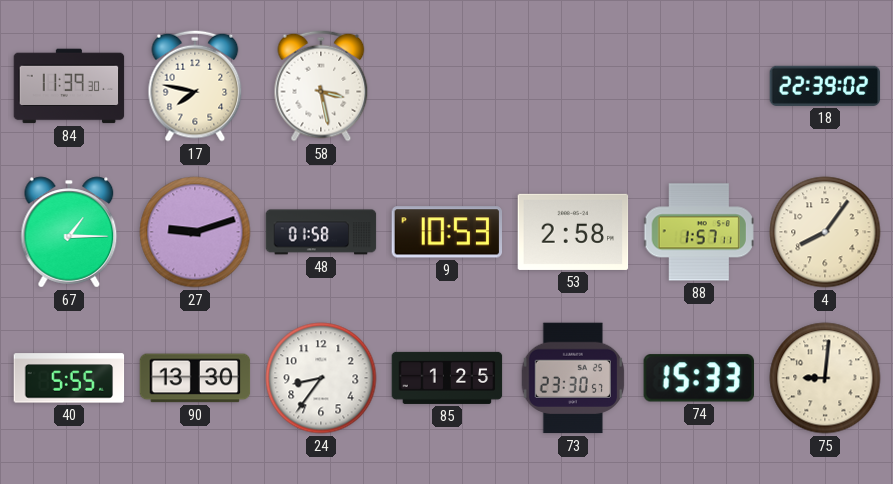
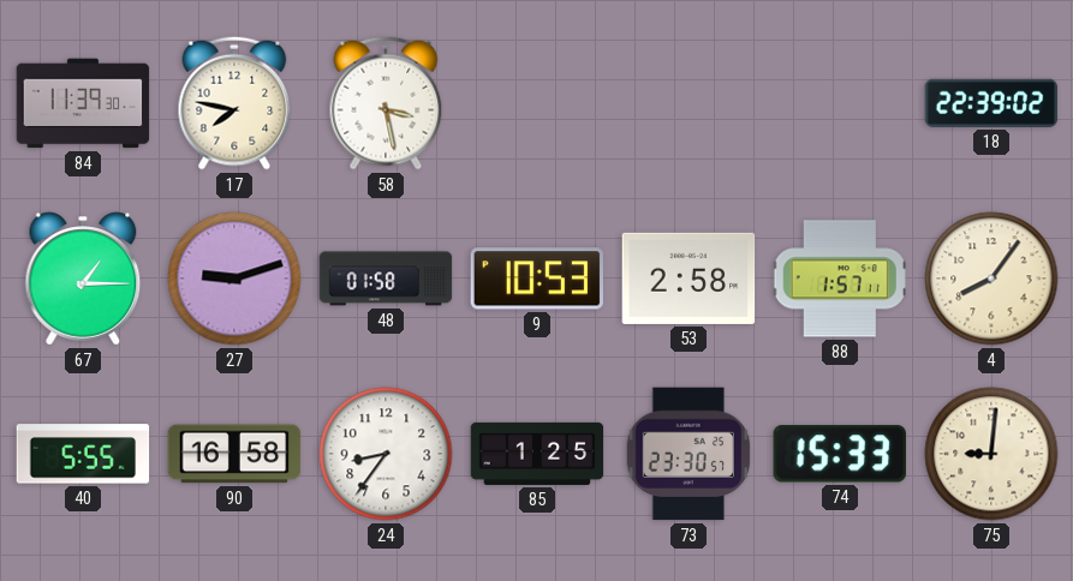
90: 13:30 -> 16:58
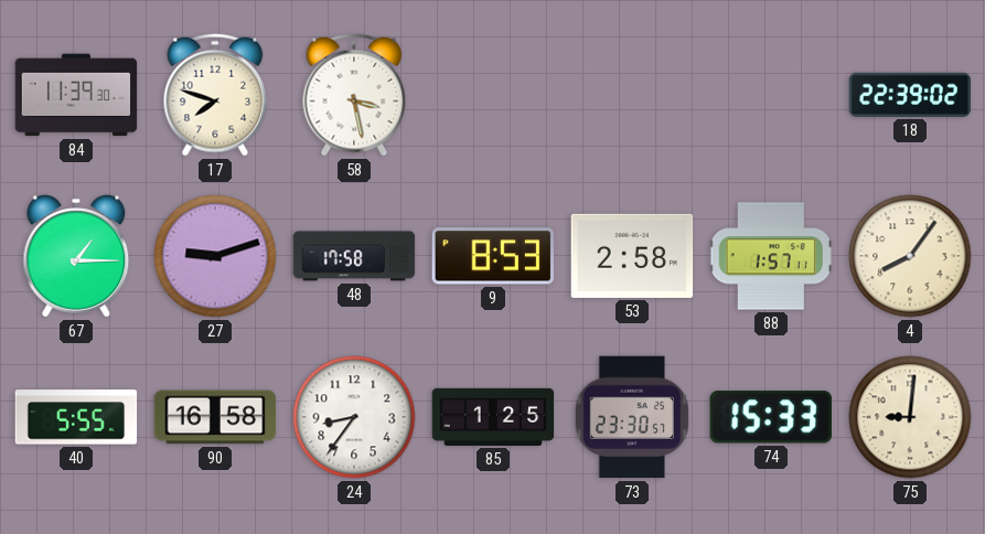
17: 7:47 -> 7:48
48: 01:58 -> 17:58
9: 10:53 -> 8:53
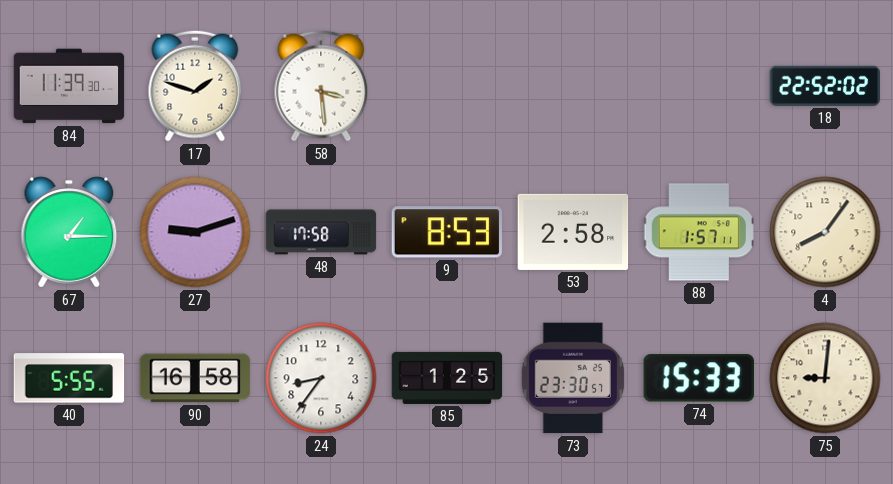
17: 7:48 -> 1:48
58: 3:28 -> 3:29
18: 22:39 -> 22:52
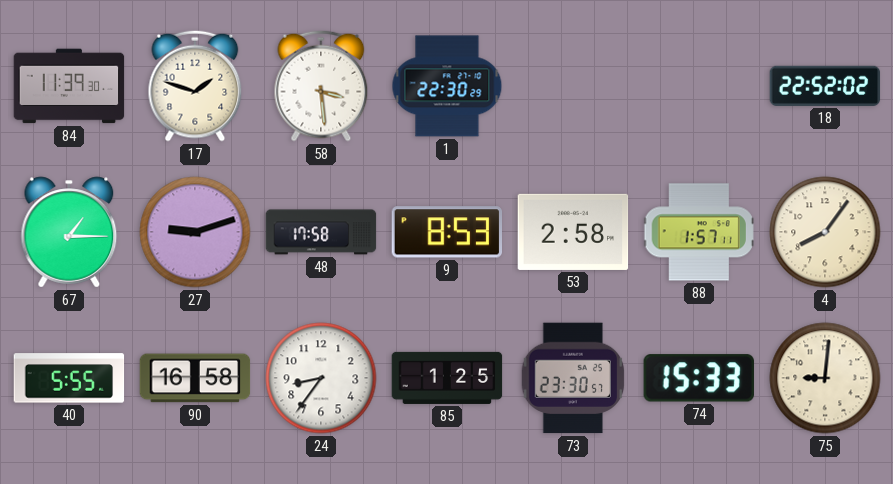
1: none -> 22:30
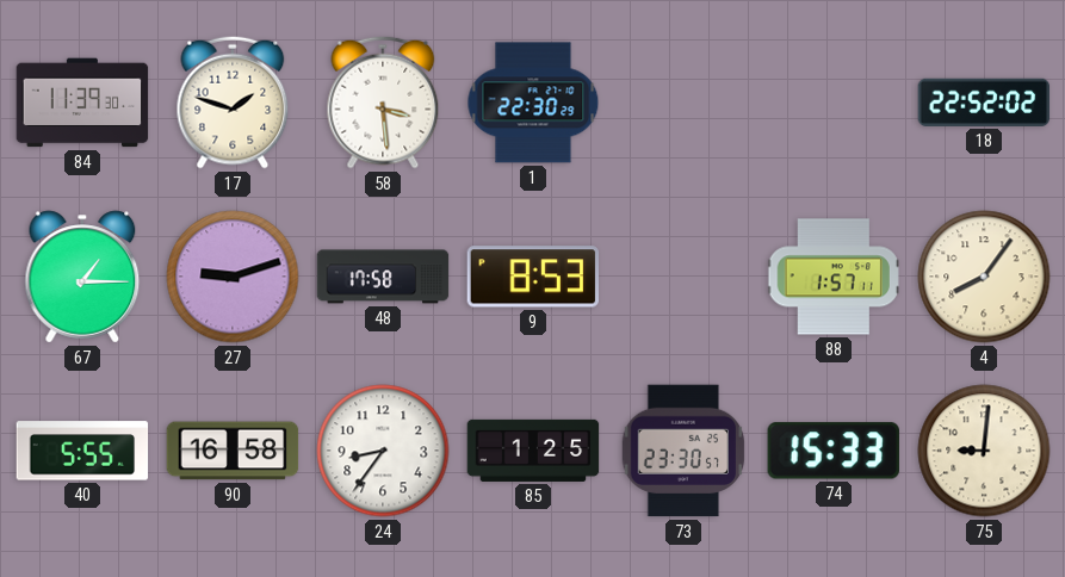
53: 2:58 -> none
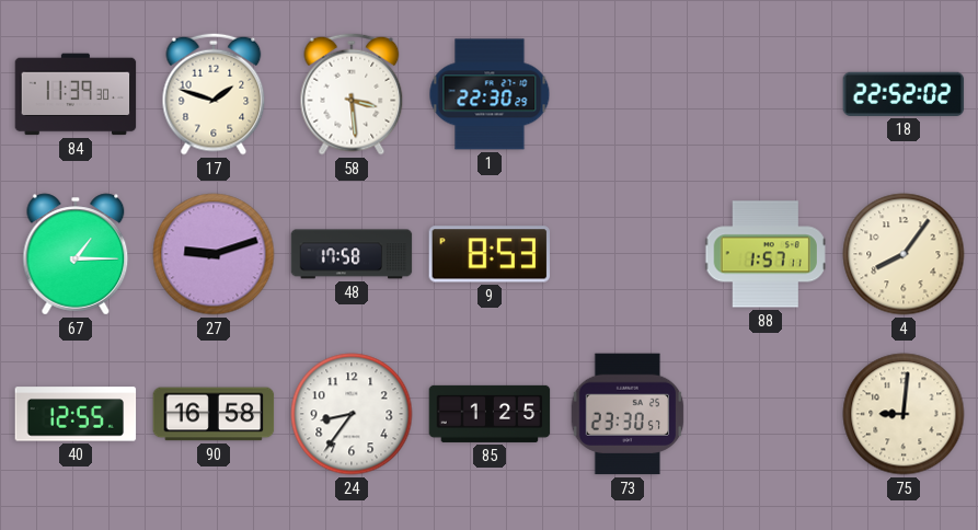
40: 5:55 -> 12:55
74: 15:33 -> none
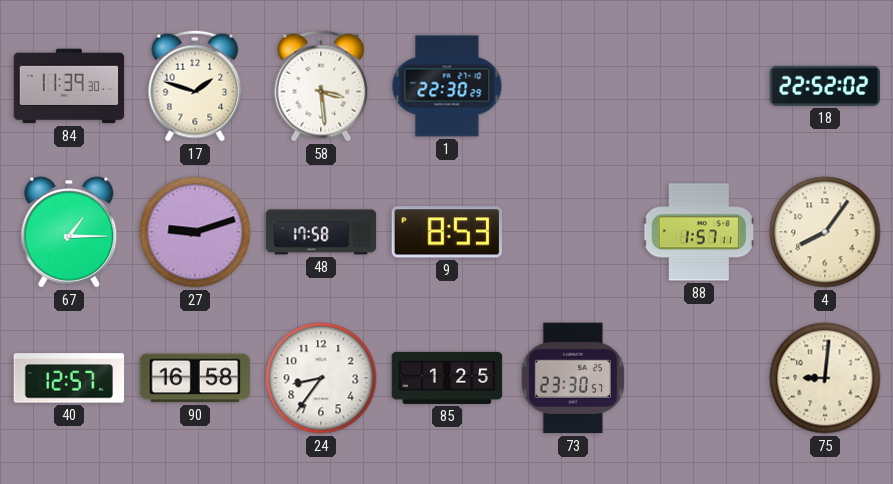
40: 12:55 -> 12:57
